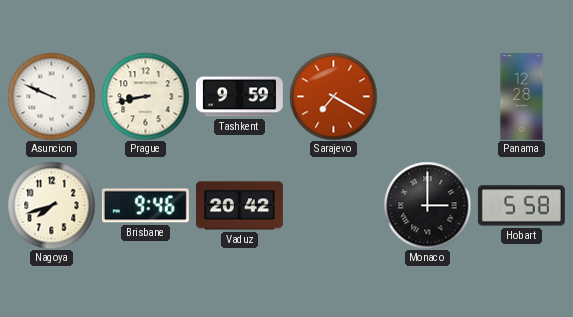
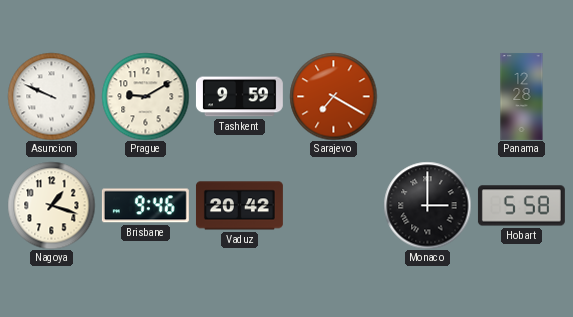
Prague: 8:43 -> 9:10
Nagoya: 7:42 -> 1:18
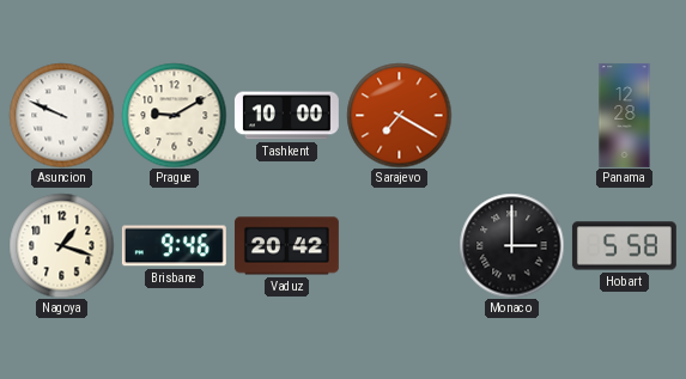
Tashkent: 9:59 -> 10:00
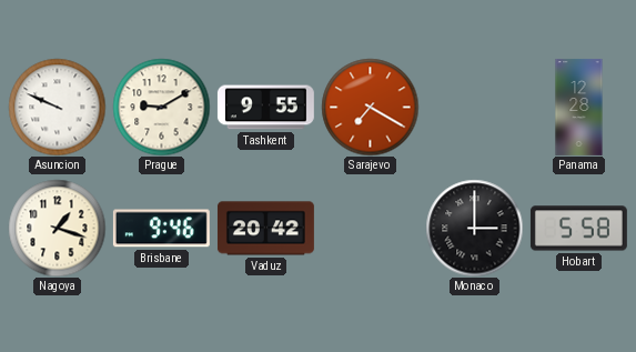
Tashkent: 10:00 -> 9:55
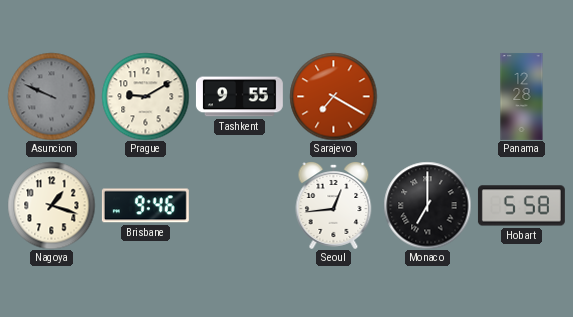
Asuncion dial: white -> grey
Vaduz: 20:42 -> none
Seoul: none -> 12:44
Monaco: 3:00 -> 7:00
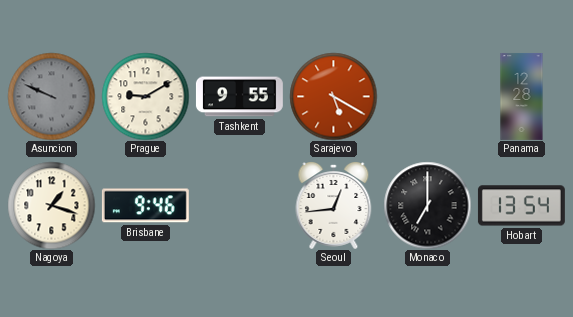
Sarajevo: 7:20 -> 5:20
Hobart: 5:58 -> 13:54
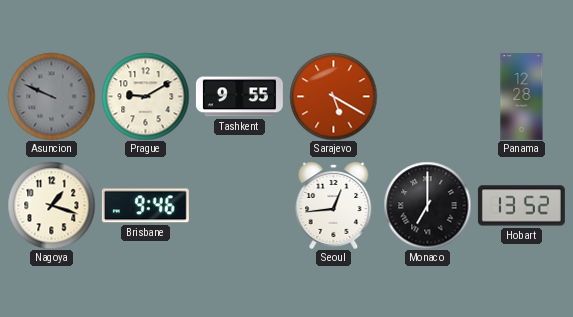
Hobart: 13:54 -> 13:52
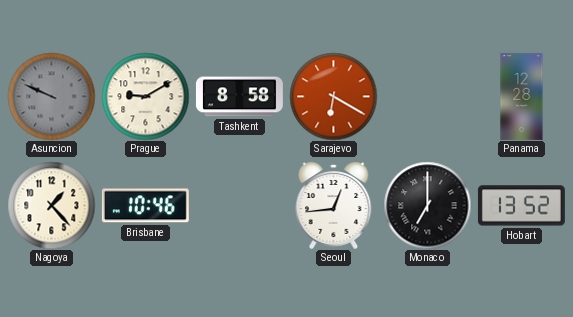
Tashkent: 9:55 -> 8:58
Sarajevo: 5:20 -> 6:20
Nagoya: 1:18 -> 1:23
Brisbane: 9:46 -> 10:46
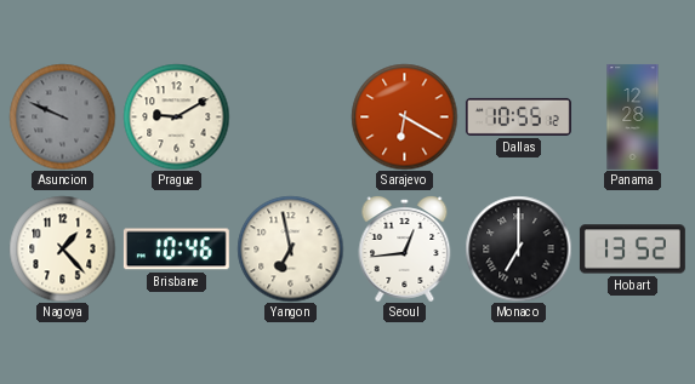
Tashkent: 8:58 -> none
Dallas: none -> 10:55
Yangon: none -> 6:58
